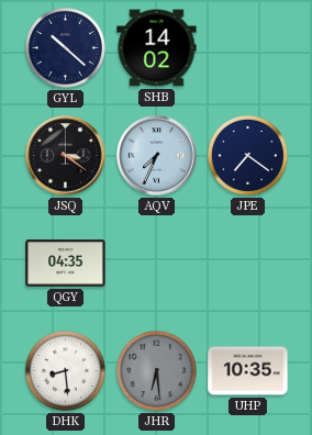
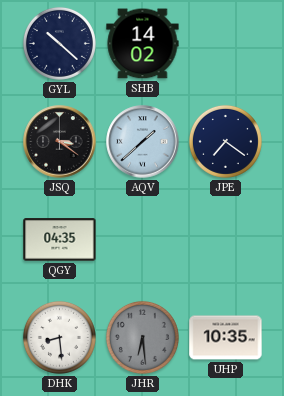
AQV: 7:34 -> 1:38
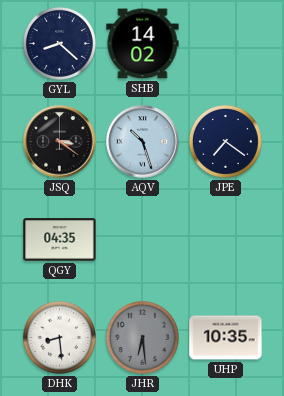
GYL: 10:22 -> 8:22
AQV: 1:38 -> 10:27
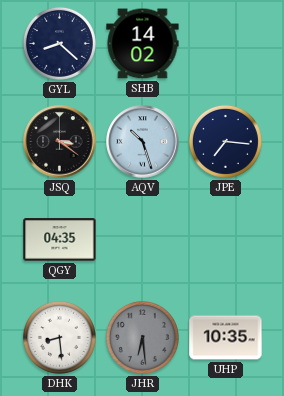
JPE: 7:21 -> 7:16
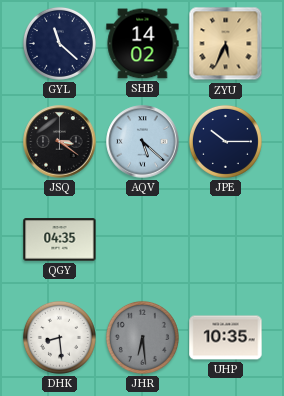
GYL: 8:22 -> 11:22
ZYU: none -> 5:34
AQV: 10:27 -> 5:22
JPE: 7:16 -> 10:15
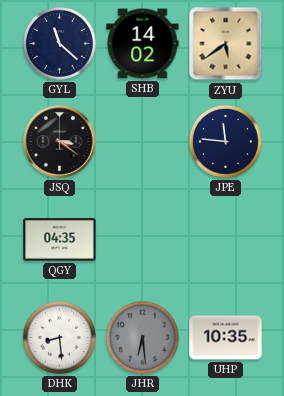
ZYU: 5:34 -> 5:39
AQV: 5:22 -> none
JPE: 10:15 -> 11:46
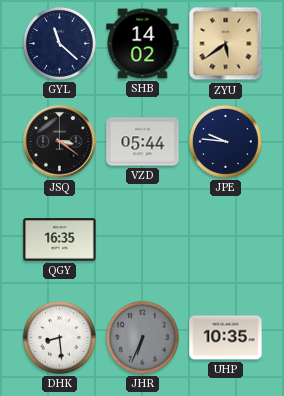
VZD: none -> 05:44
JPE: 11:46 -> 9:46
QGY: 04:35 -> 16:35
JHR: 6:29 -> 6:34
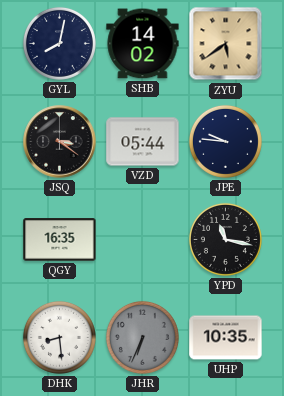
GYL: 11:22 -> 8:02
YPD: none -> 11:17
